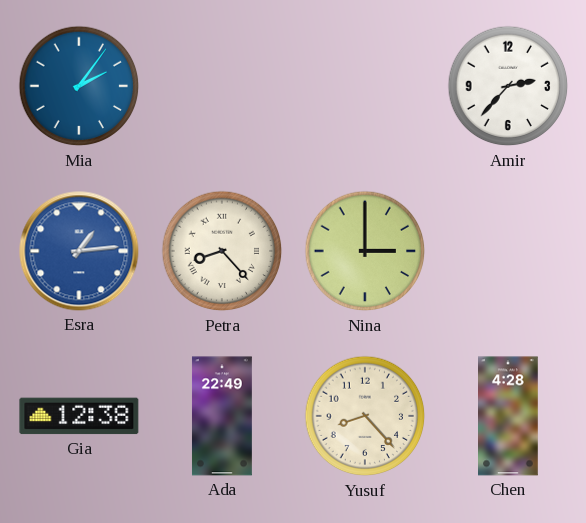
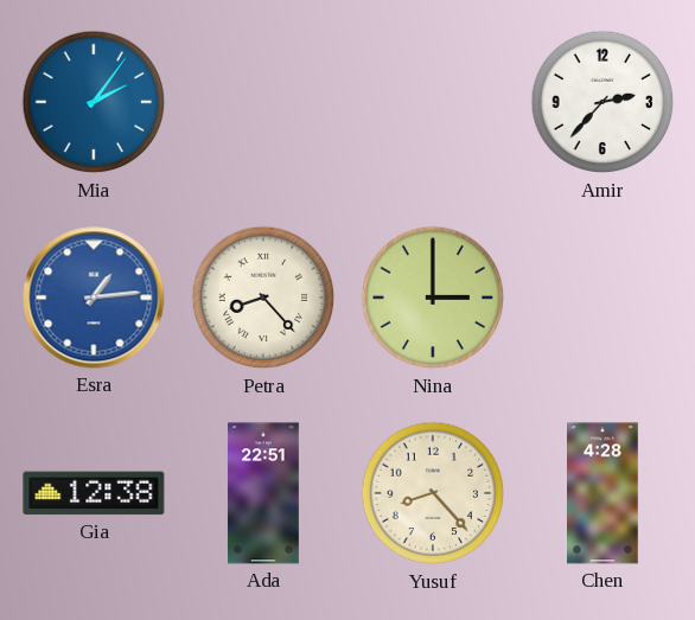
Ada: 22:49 -> 22:51
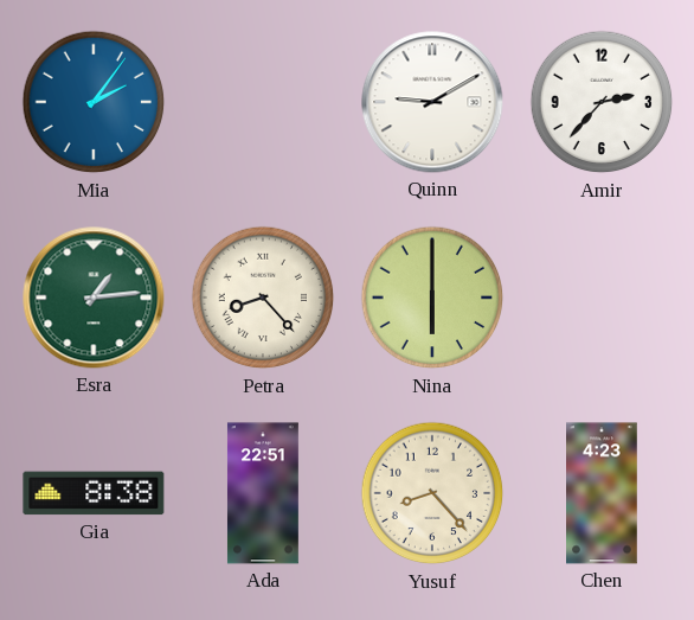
Quinn: none -> 9:10
Esra dial: blue -> green
Nina: 3:00 -> 6:00
Gia: 12:38 -> 8:38
Chen: 4:28 -> 4:23
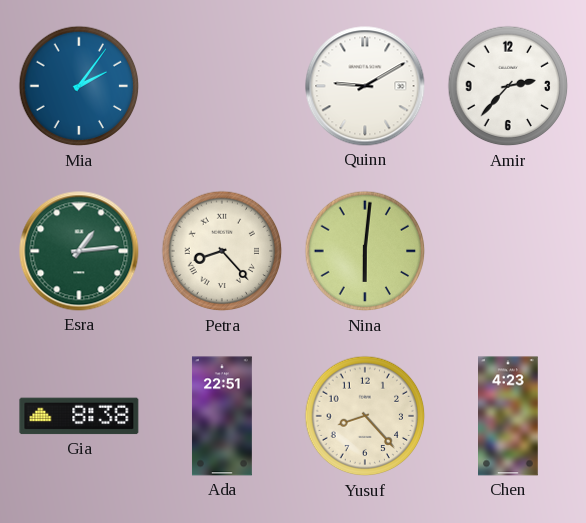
Nina: 6:00 -> 6:01
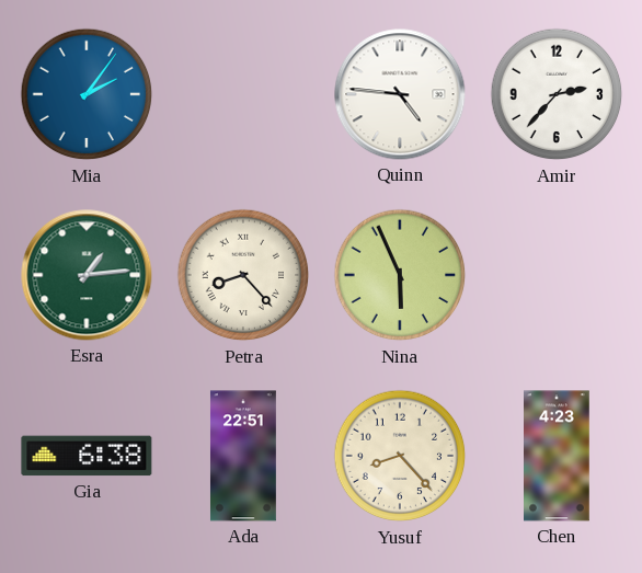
Quinn: 9:10 -> 4:46
Nina: 6:01 -> 5:56
Gia: 8:38 -> 6:38
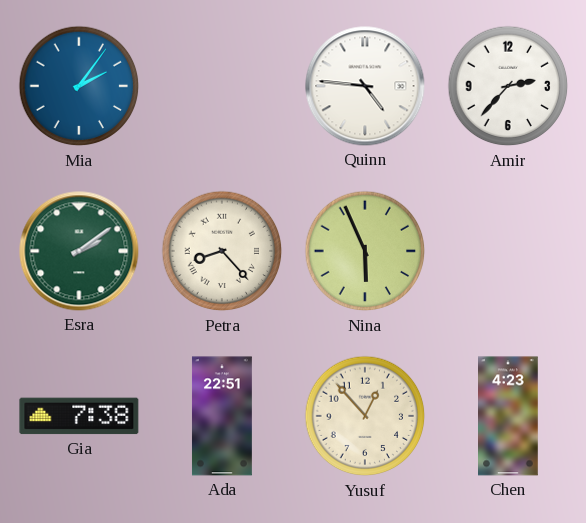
Esra: 1:14 -> 2:09
Gia: 6:38 -> 7:38
Yusuf: 8:23 -> 12:53
